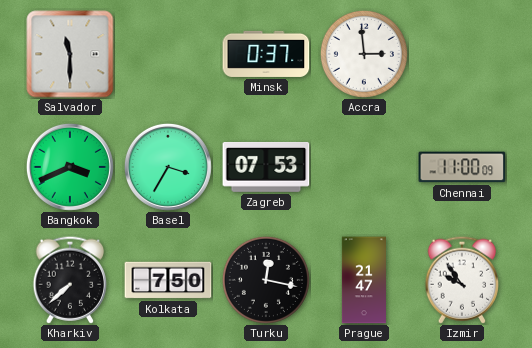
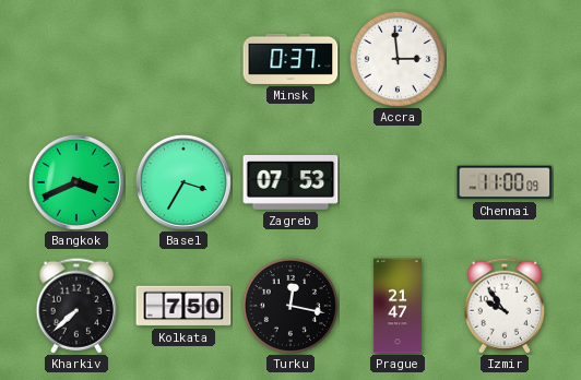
Salvador: 11:30 -> none
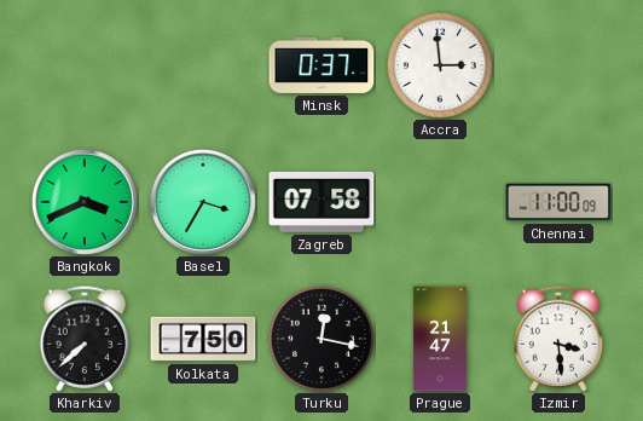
Zagreb: 07:53 -> 07:58
Izmir: 9:54 -> 3:29
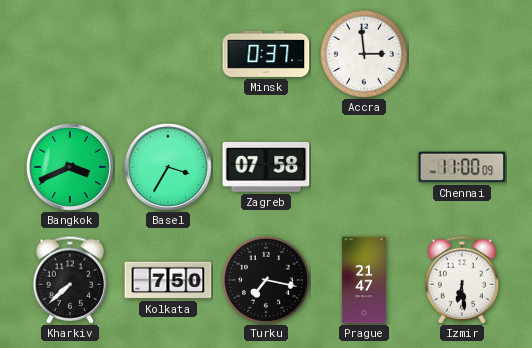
Turku: 12:17 -> 7:17
Izmir: 3:29 -> 6:29
